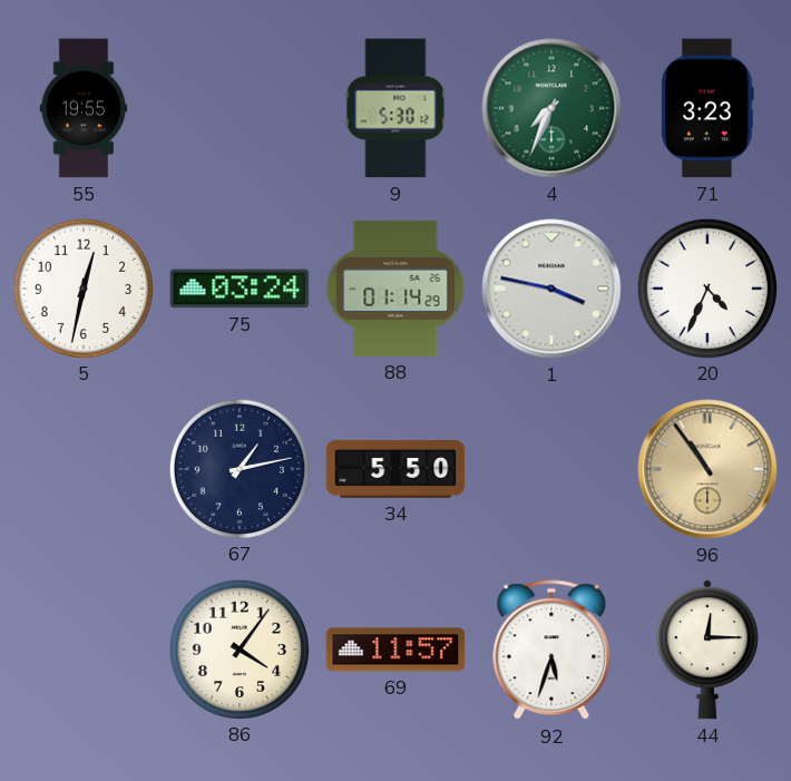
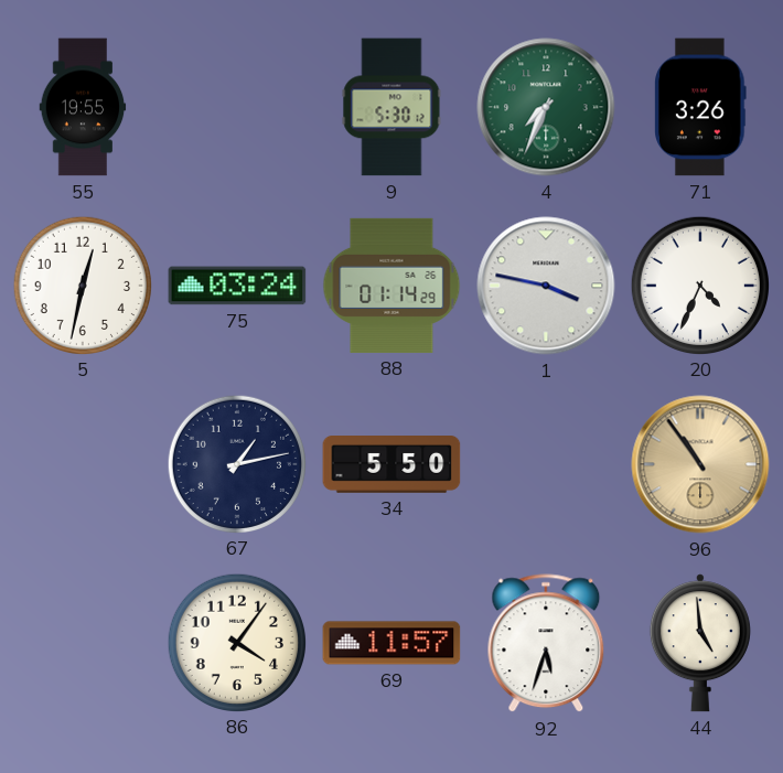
71: 3:23 -> 3:26
44: 12:15 -> 4:59
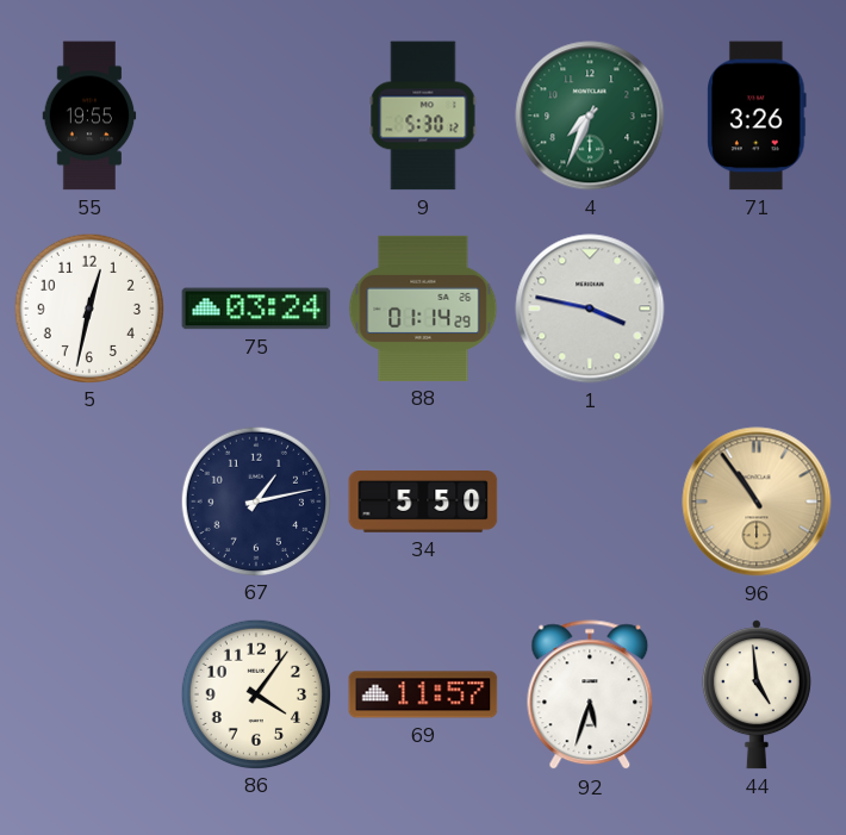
20: 4:34 -> none
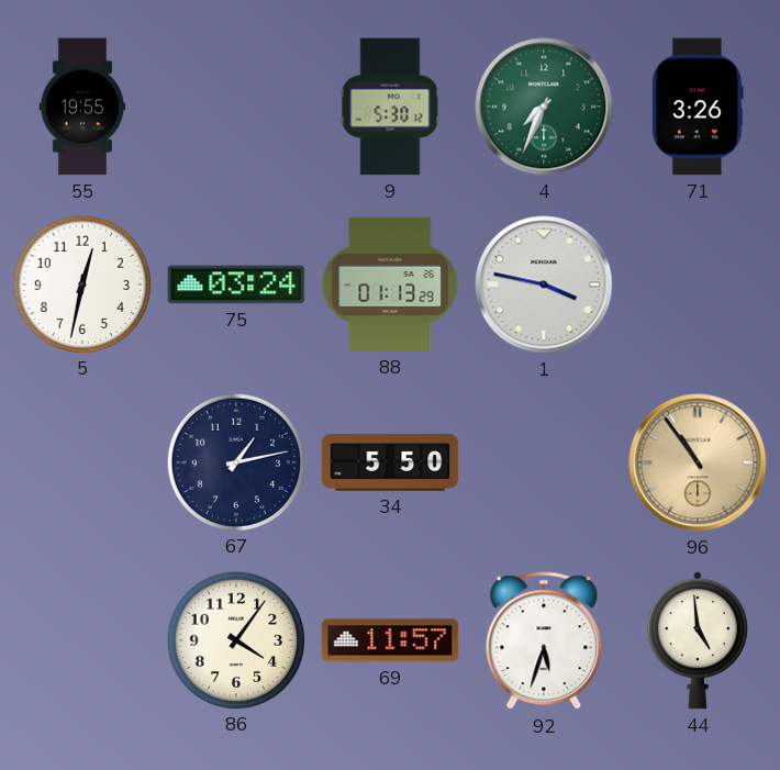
88: 01:14 -> 01:13
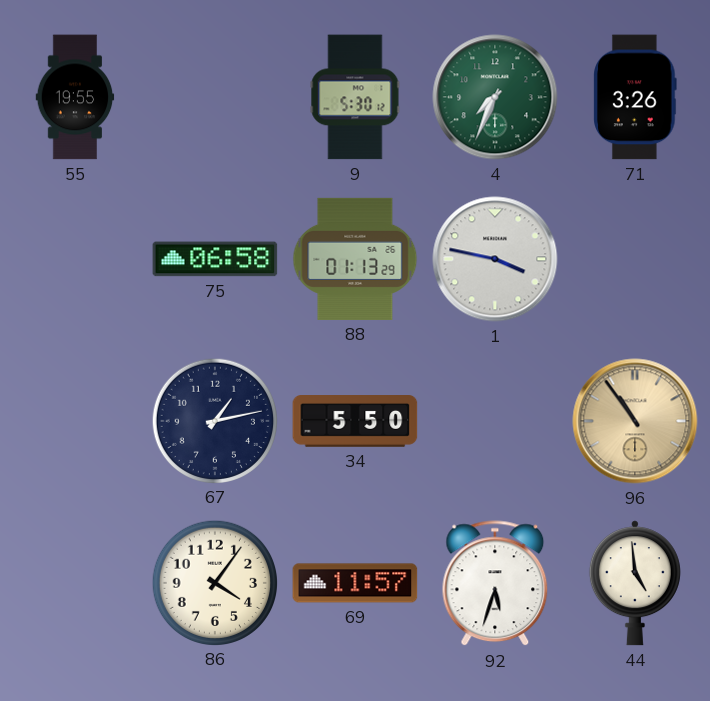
5: 12:32 -> none
75: 03:24 -> 06:58
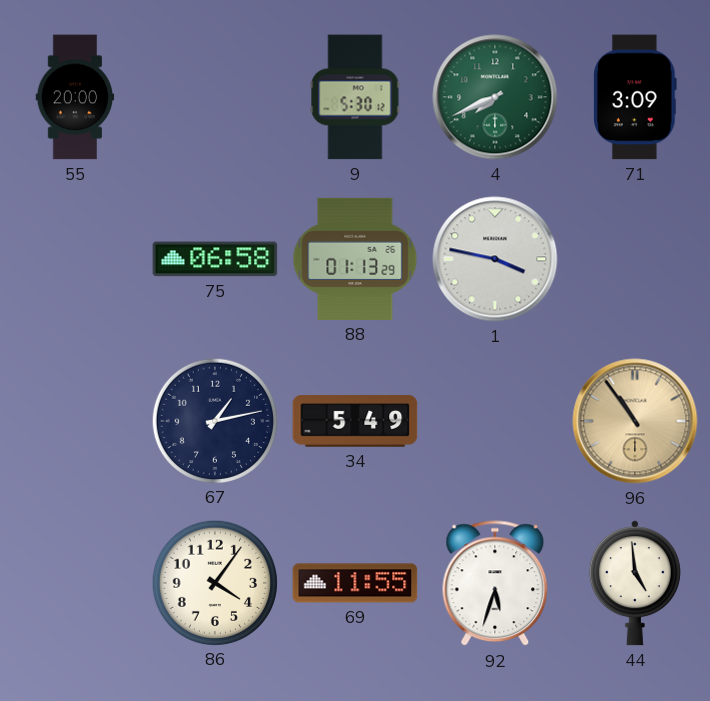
55: 19:55 -> 20:00
4: 7:34 -> 7:41
71: 3:26 -> 3:09
34: 5:50 -> 5:49
69: 11:57 -> 11:55
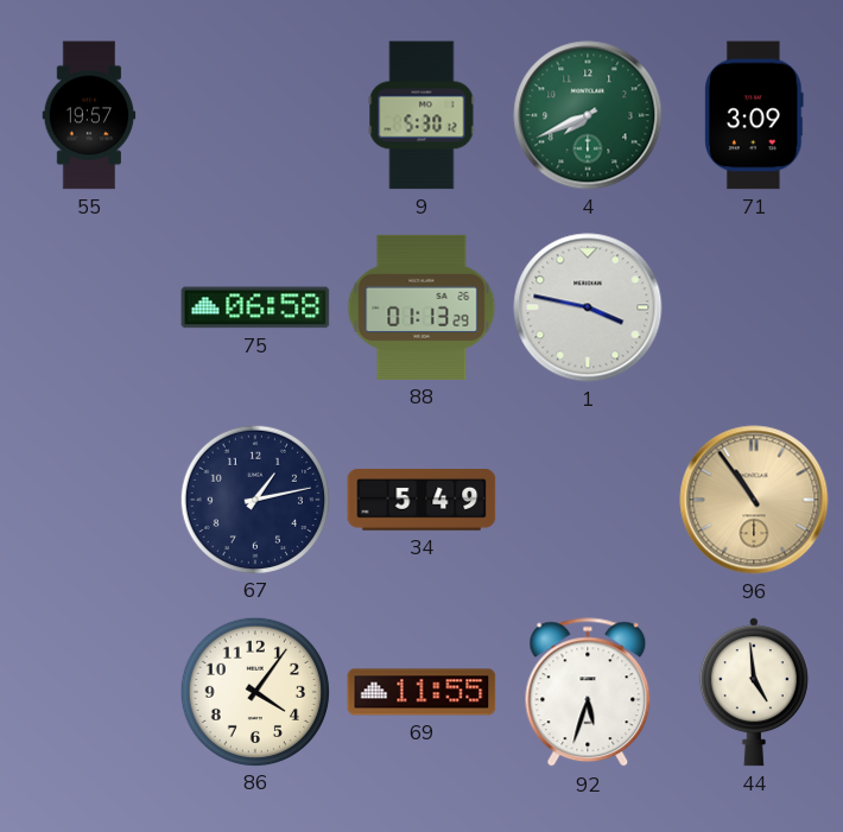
55: 20:00 -> 19:57
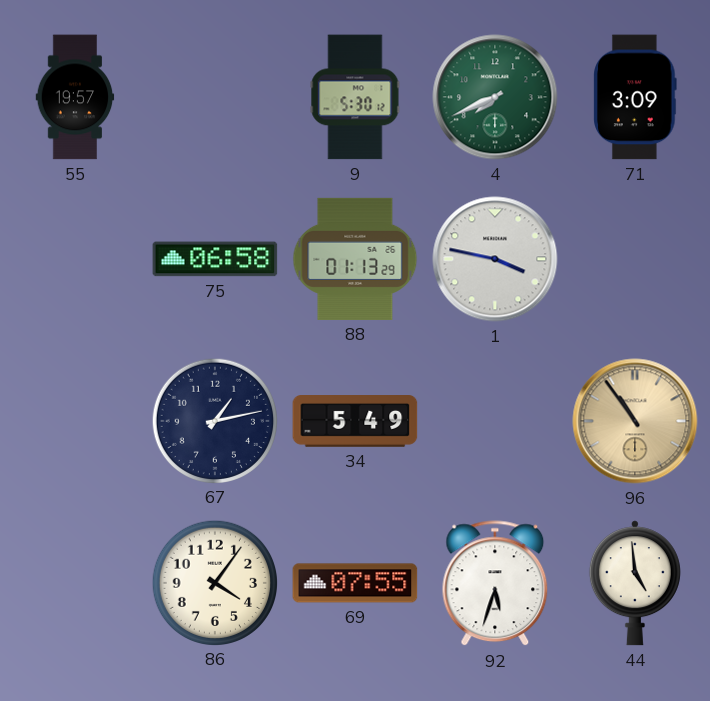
69: 11:55 -> 07:55
